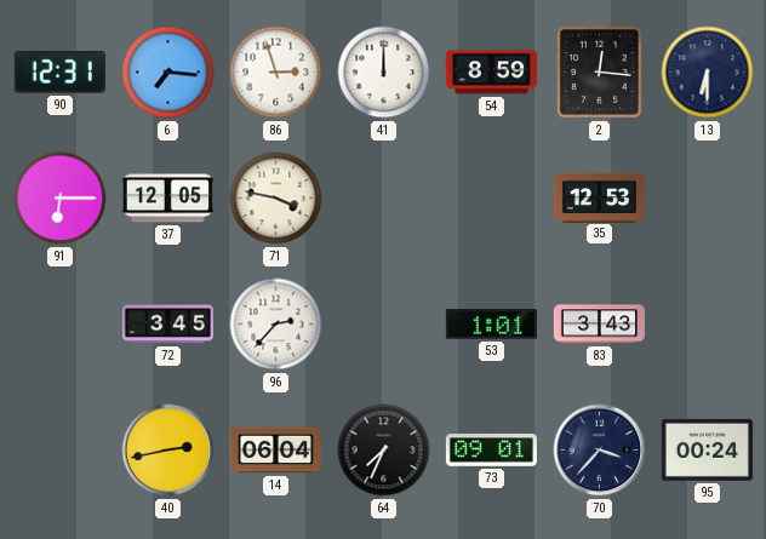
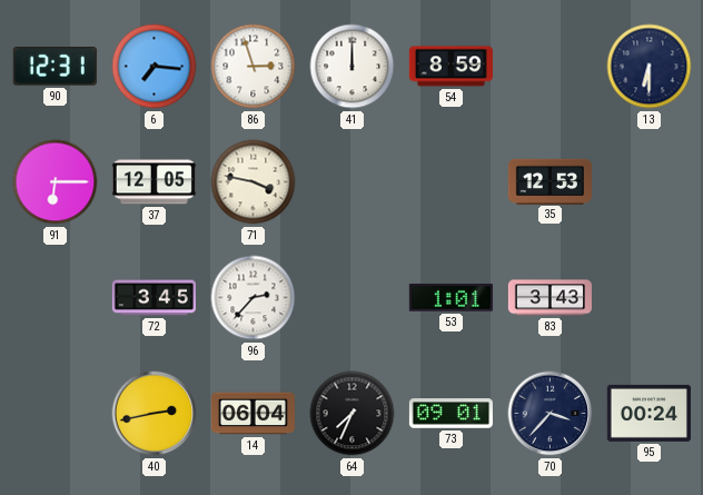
2: 12:16 -> none
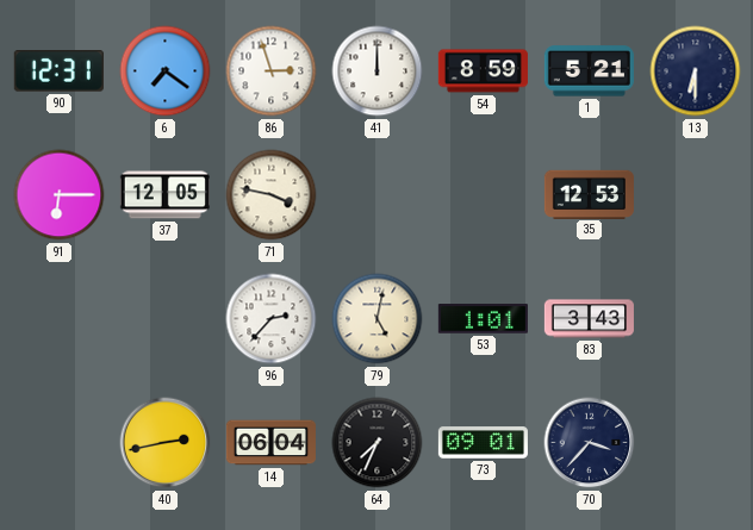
6: 7:16 -> 7:21
1: none -> 5:21
72: 3:45 -> none
79: none -> 5:02
95: 00:24 -> none
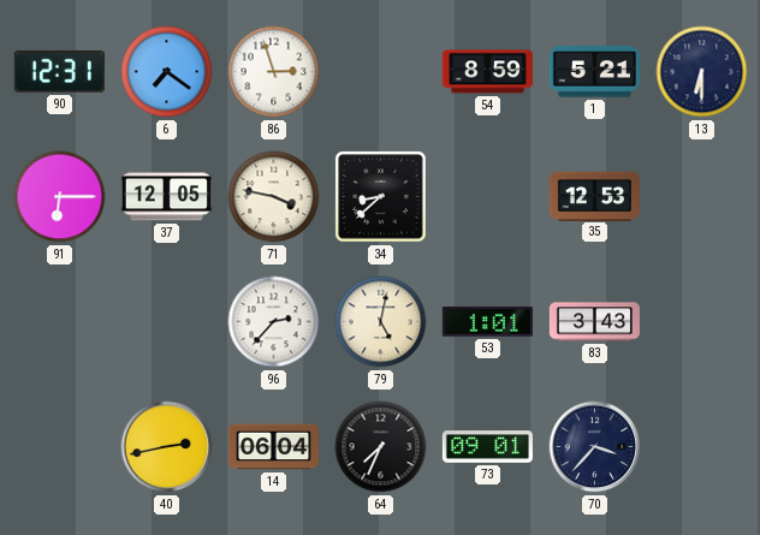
41: 12:00 -> none
34: none -> 8:38
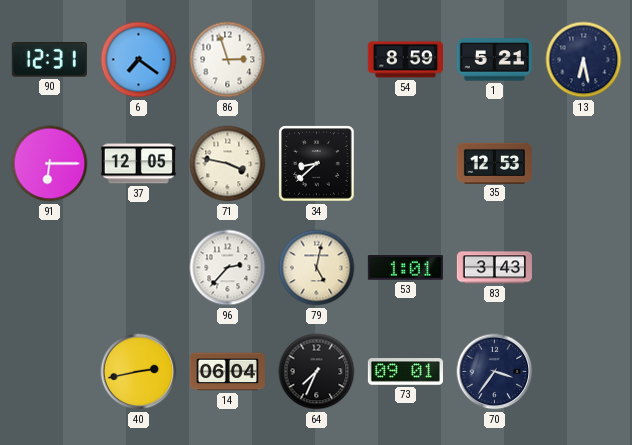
13: 6:30 -> 6:28
70: 3:37 -> 3:36
